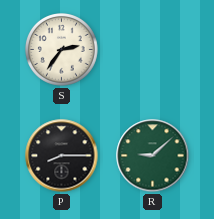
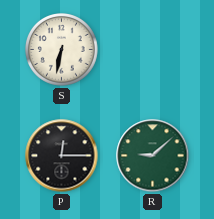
S: 2:36 -> 6:32
P: 8:15 -> 12:15
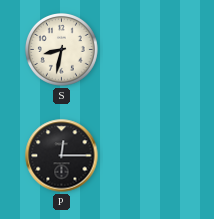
S: 6:32 -> 8:32
R: 9:08 -> none
